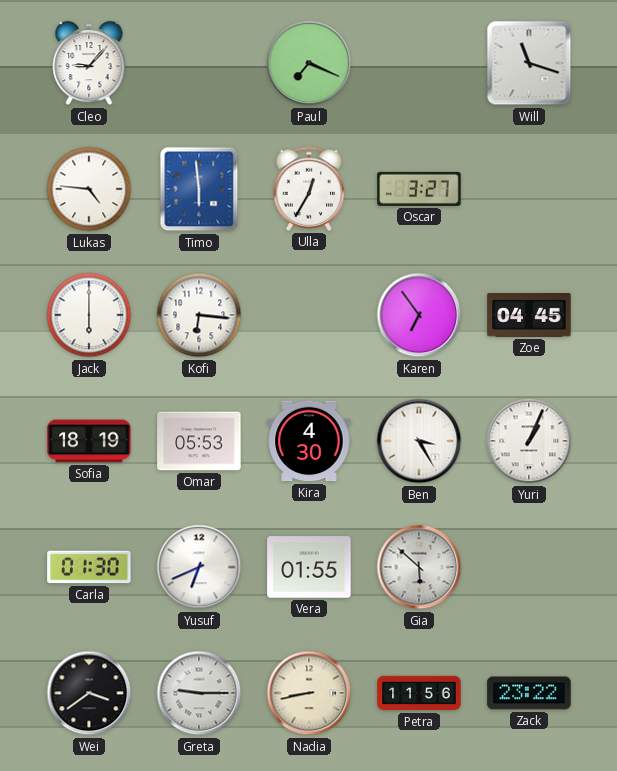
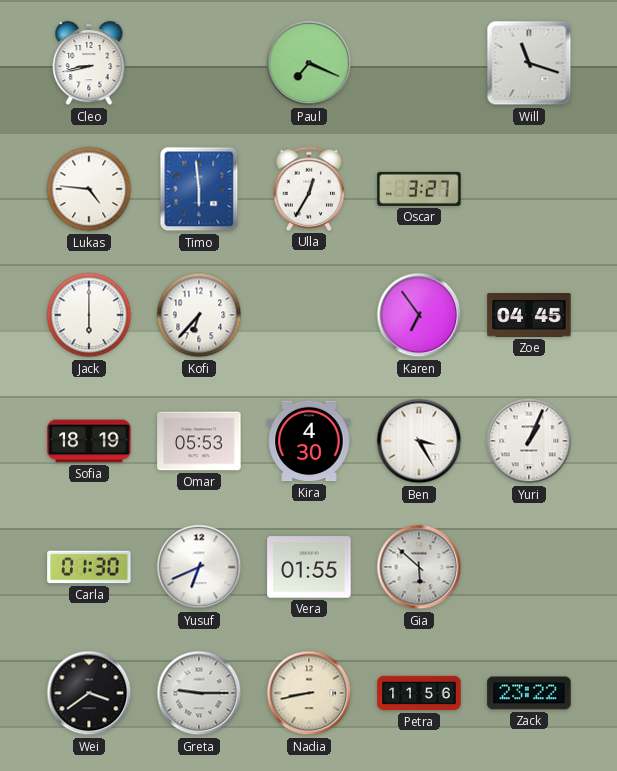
Cleo: 9:07 -> 8:43
Kofi: 6:16 -> 6:37
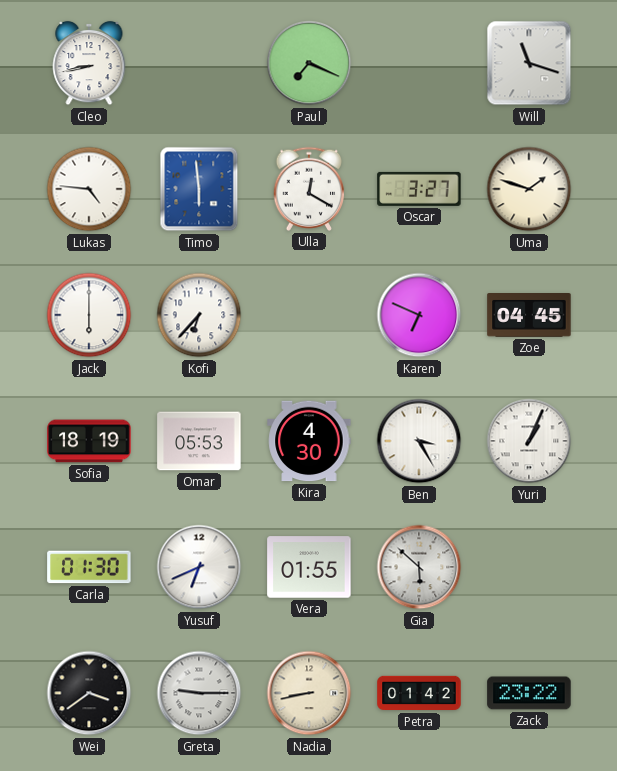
Ulla: 12:35 -> 12:20
Uma: none -> 1:48
Karen: 6:54 -> 6:49
Petra: 11:56 -> 01:42
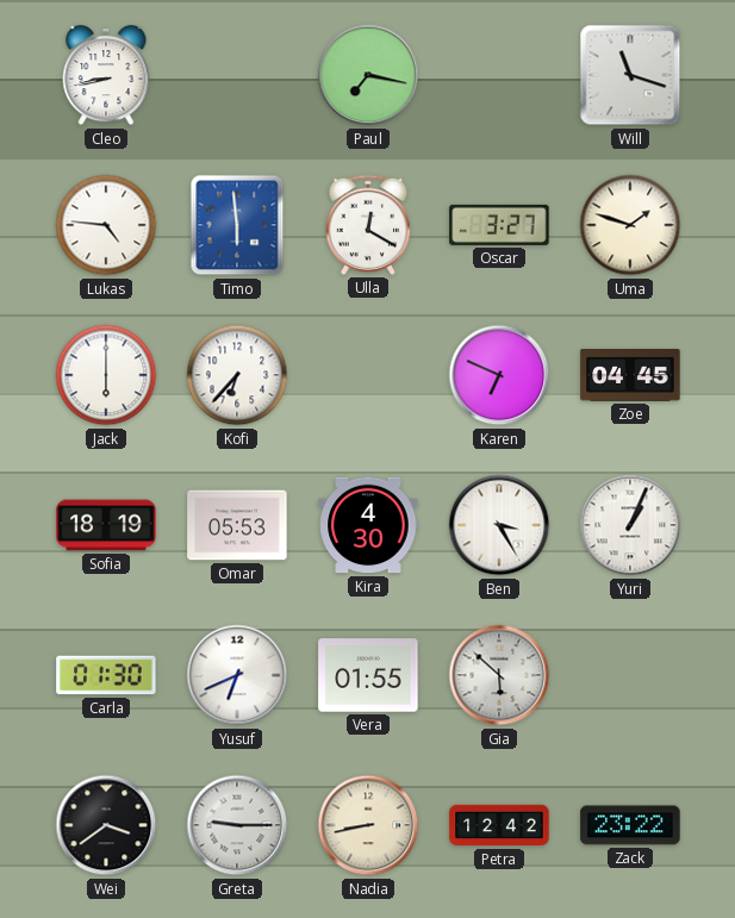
Paul: 7:19 -> 7:17
Petra: 01:42 -> 12:42
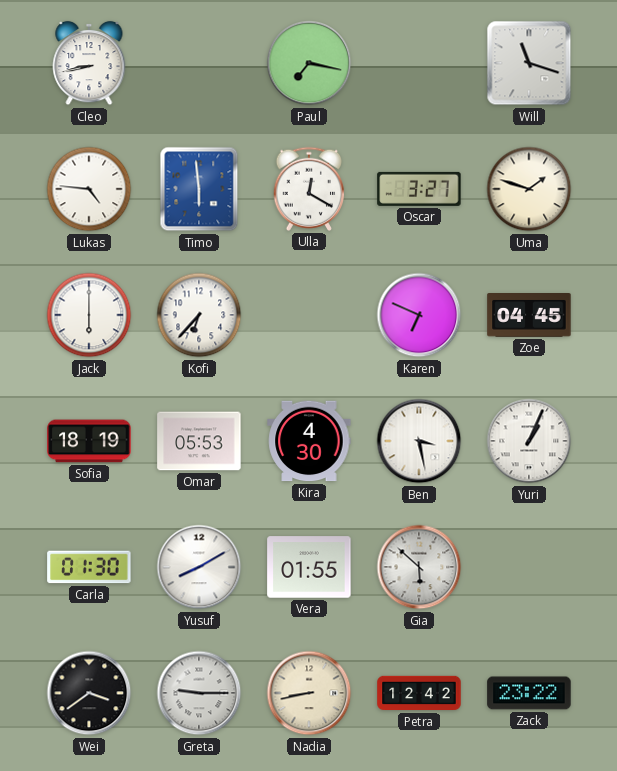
Ben: 3:25 -> 3:28
Yusuf: 6:41 -> 8:10
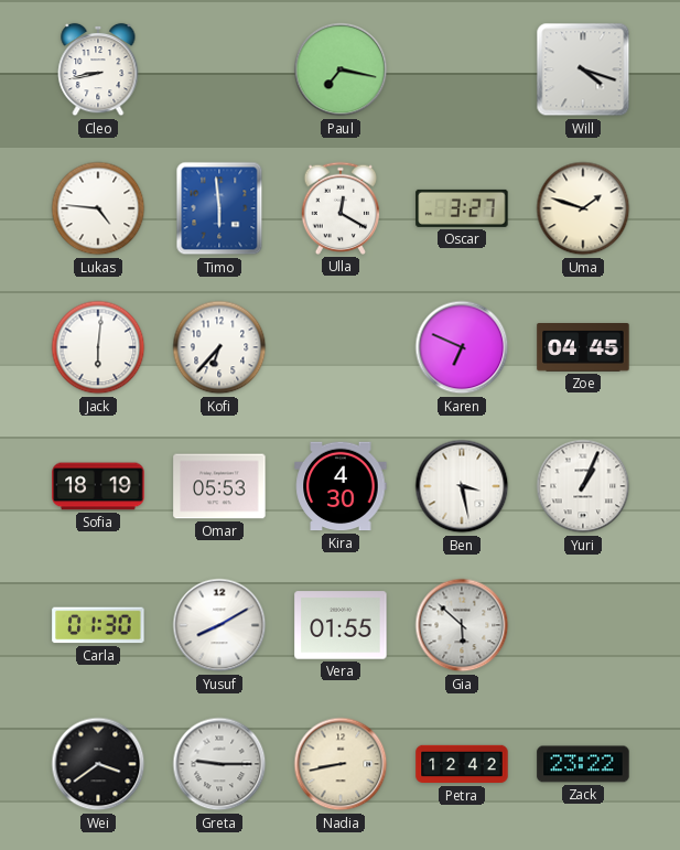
Will: 11:18 -> 4:18
Jack: 6:00 -> 6:01
